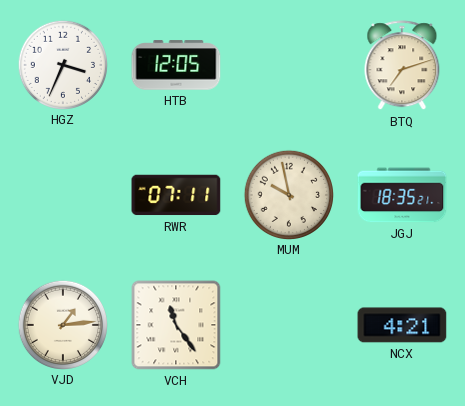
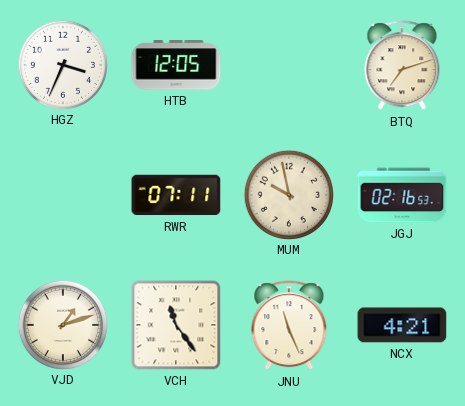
JGJ: 18:35 -> 02:16
VJD: 1:14 -> 1:12
JNU: none -> 11:26
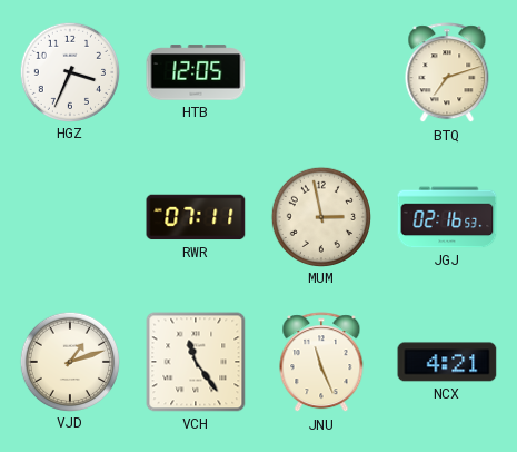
MUM: 9:58 -> 2:58
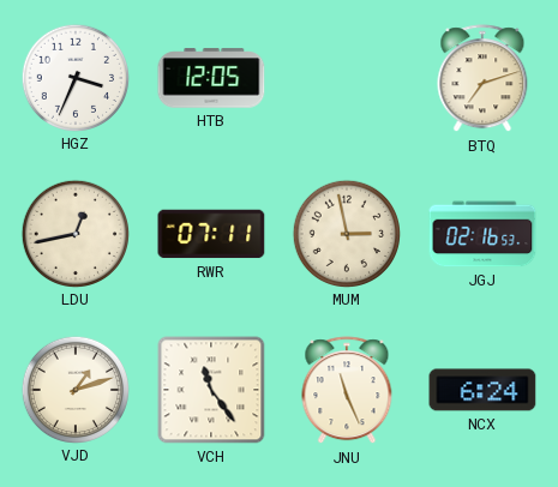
LDU: none -> 12:43
NCX: 4:21 -> 6:24
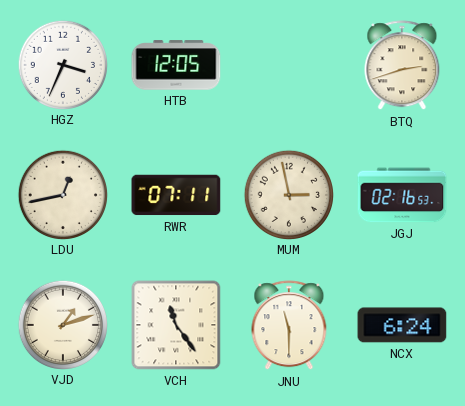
BTQ: 7:12 -> 2:42
JNU: 11:26 -> 11:30
